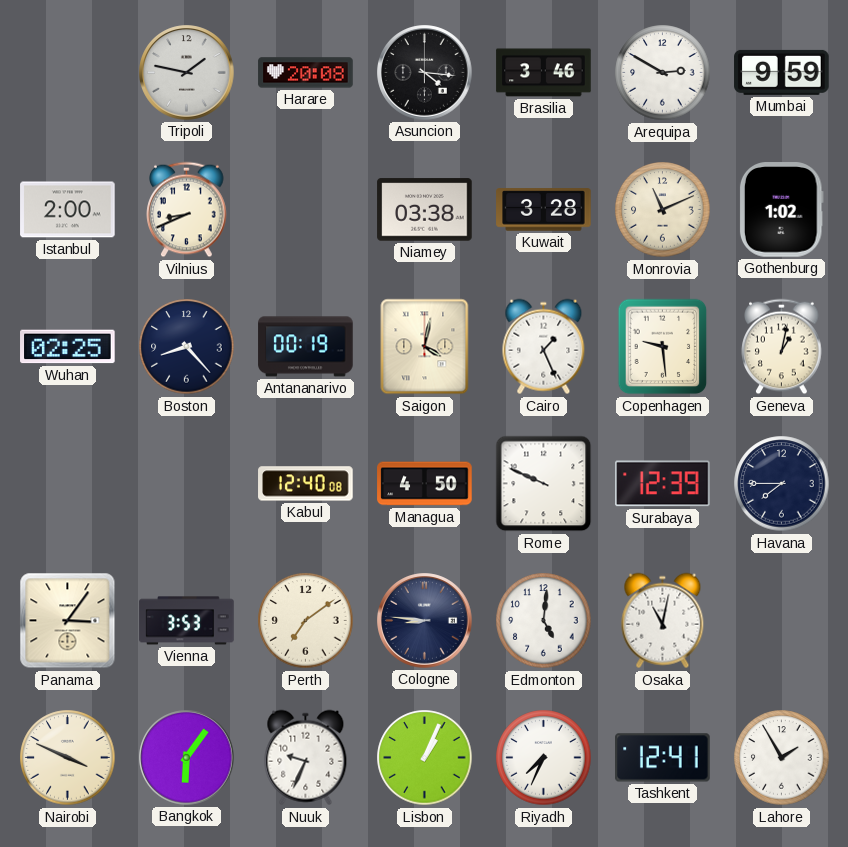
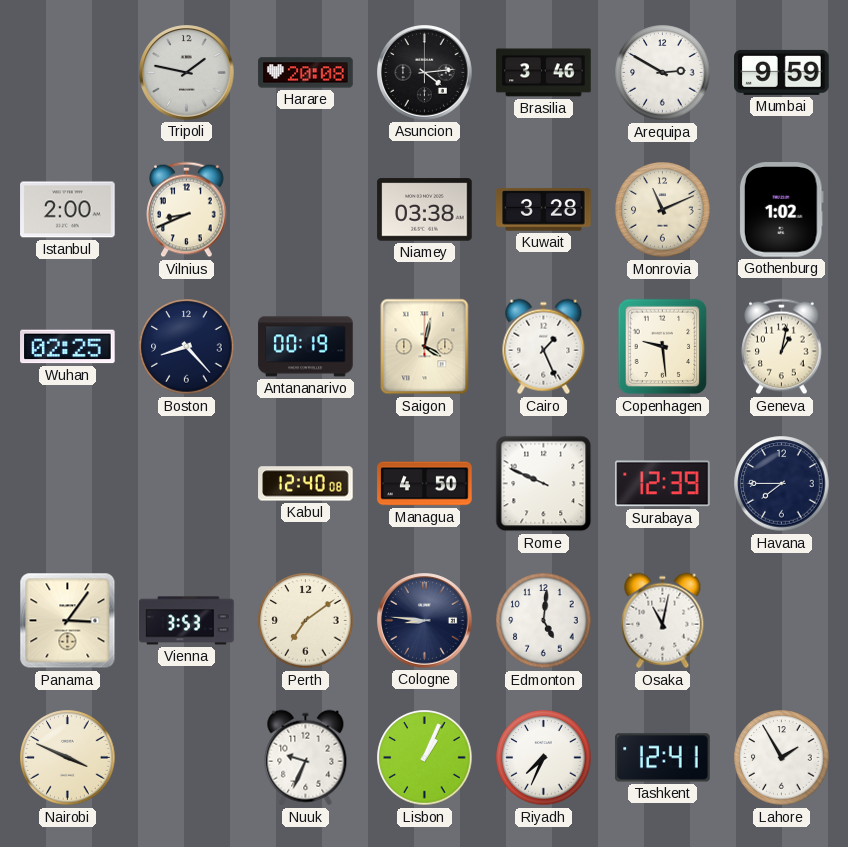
Asuncion: 4:16 -> 4:14
Bangkok: 6:06 -> none
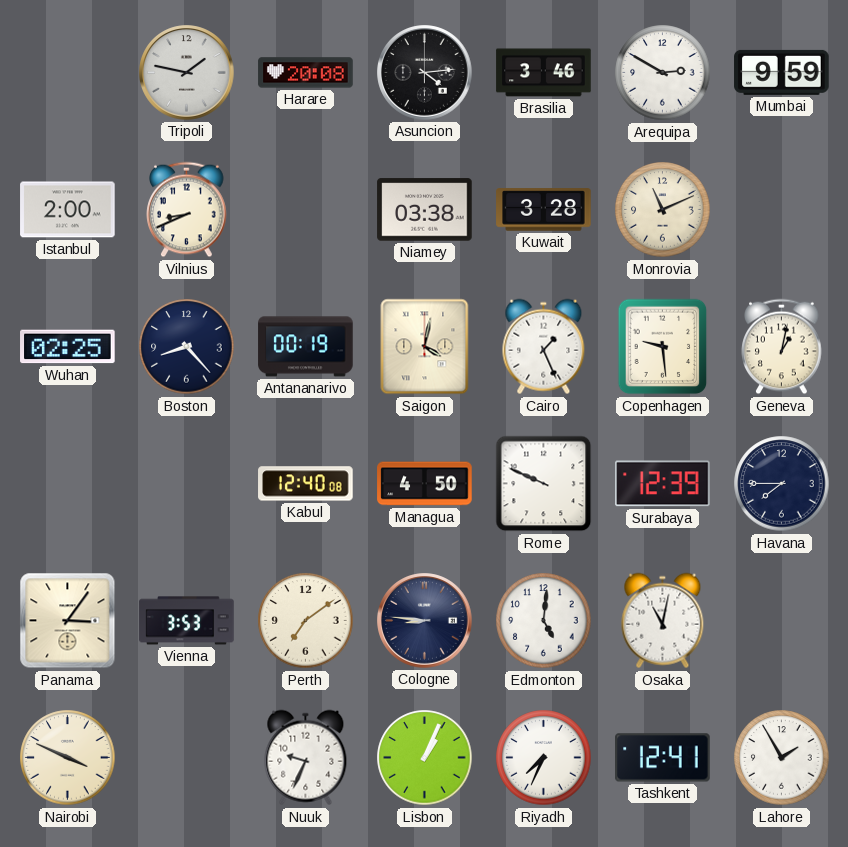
Gothenburg: 1:02 -> none
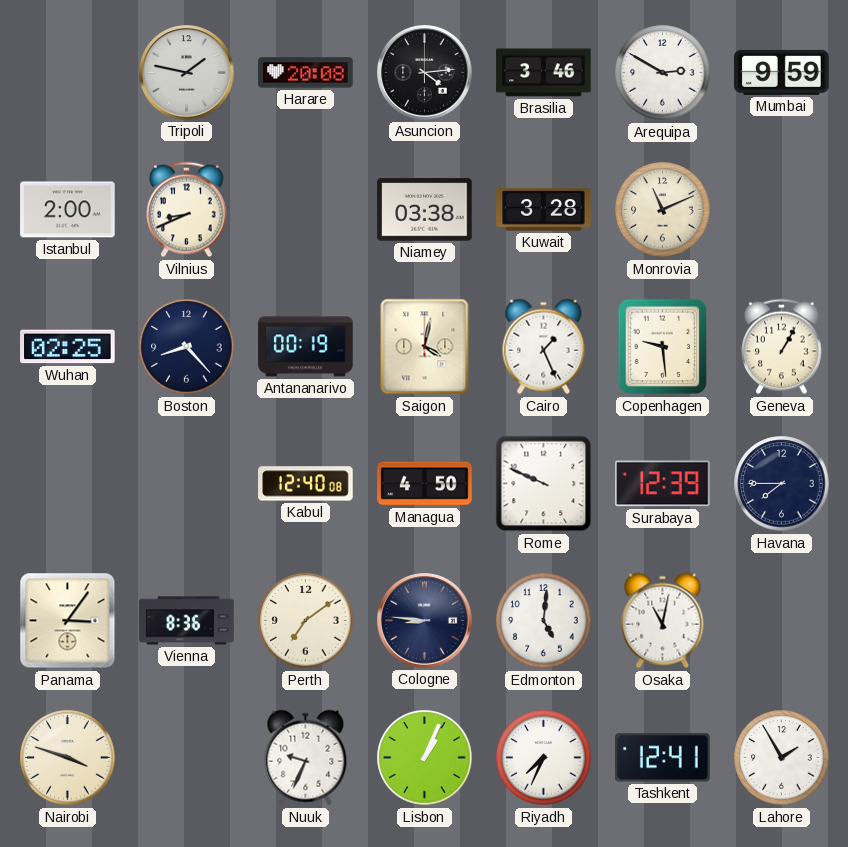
Geneva: 1:02 -> 1:05
Vienna: 3:53 -> 8:36
Nairobi: 3:49 -> 3:48
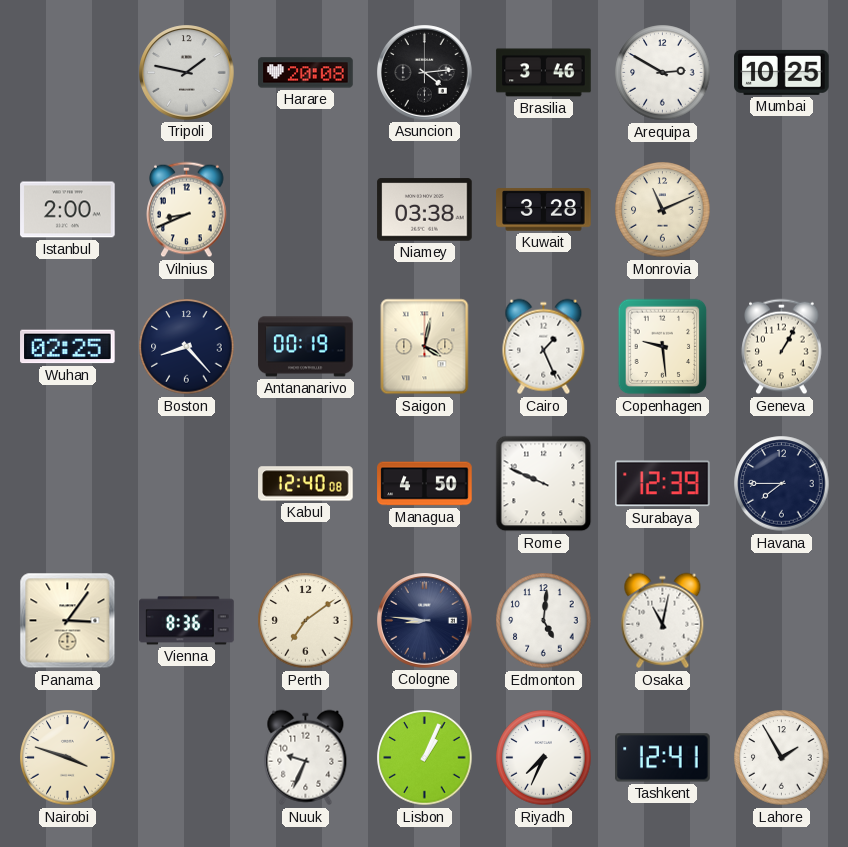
Mumbai: 9:59 -> 10:25
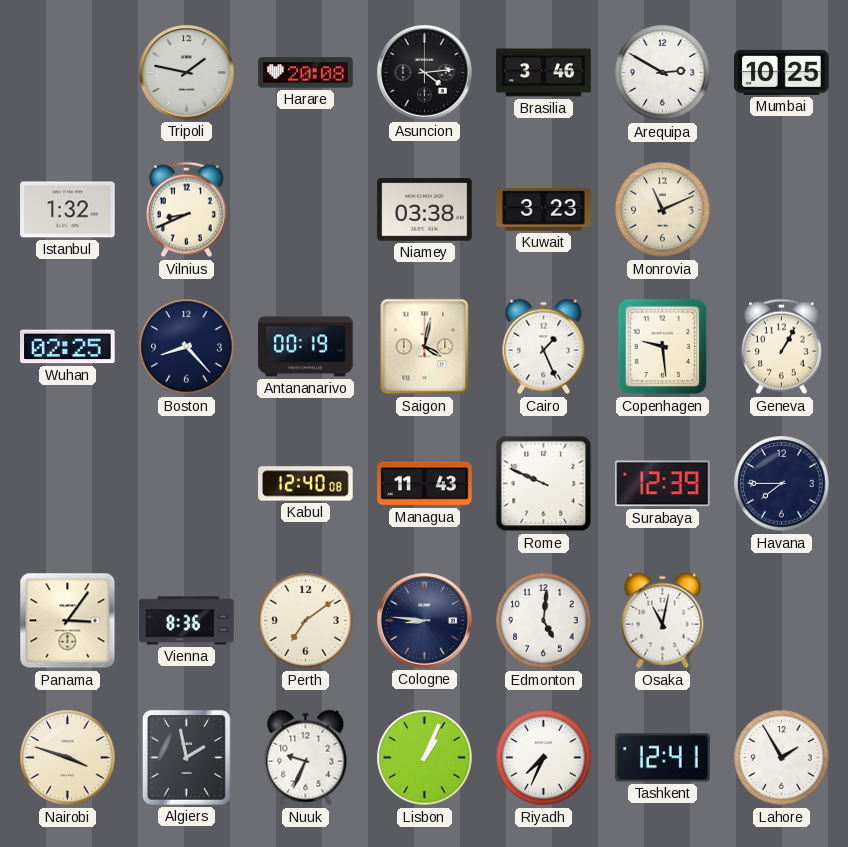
Istanbul: 2:00 -> 1:32
Kuwait: 3:28 -> 3:23
Managua: 4:50 -> 11:43
Algiers: none -> 1:58
